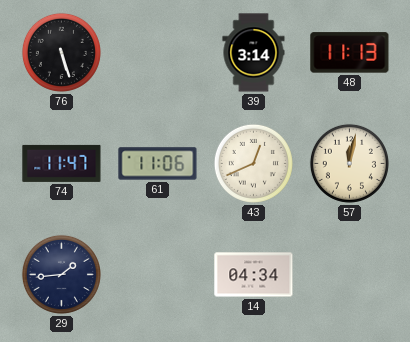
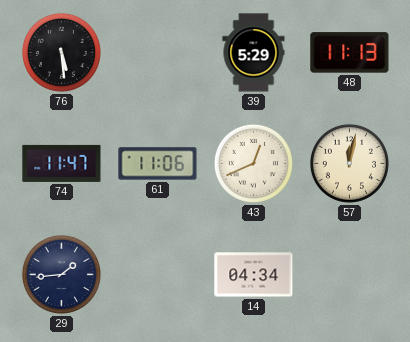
76: 5:27 -> 5:29
39: 3:14 -> 5:29
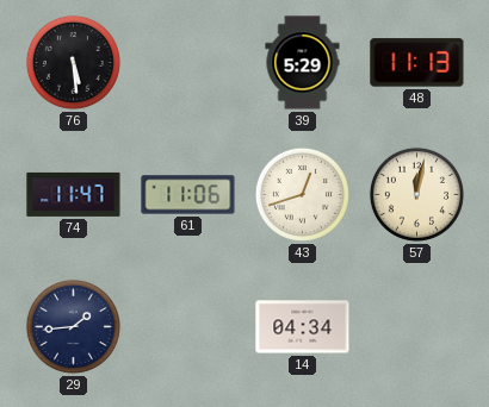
43: 12:41 -> 12:42
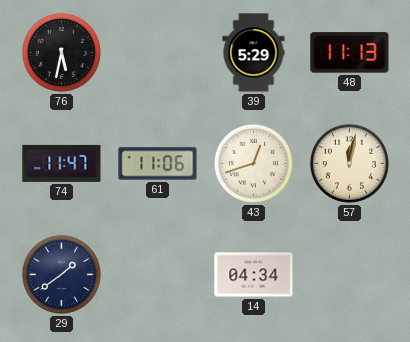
76: 5:29 -> 5:32
29: 1:44 -> 1:39
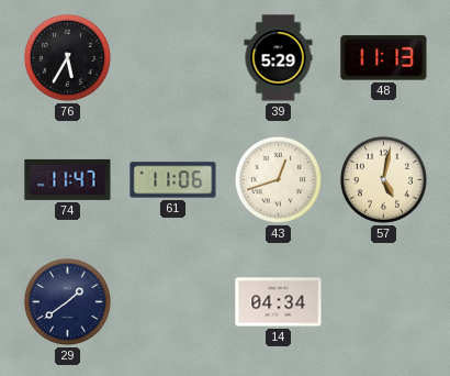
76: 5:32 -> 5:35
57: 12:02 -> 5:02
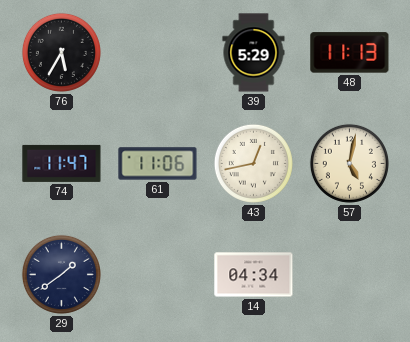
43: 12:42 -> 12:43
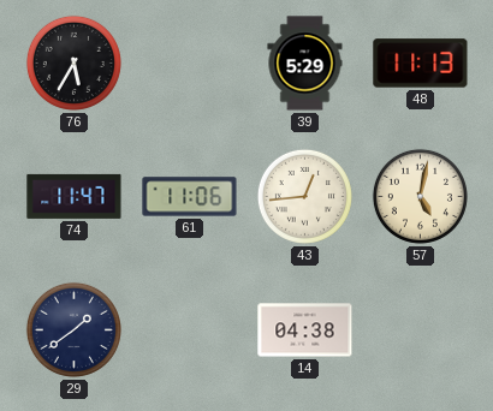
43: 12:43 -> 12:44
14: 04:34 -> 04:38
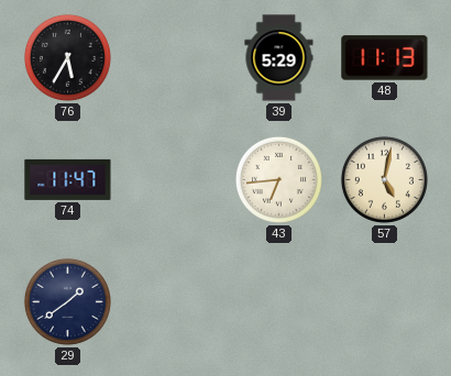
61: 11:06 -> none
43: 12:44 -> 6:44
14: 04:38 -> none
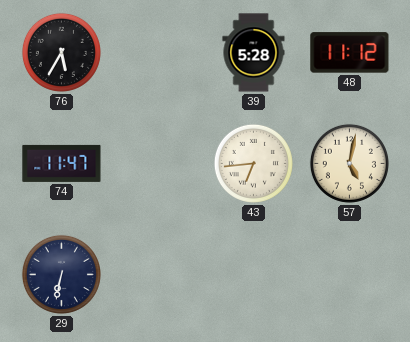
39: 5:29 -> 5:28
48: 11:13 -> 11:12
29: 1:39 -> 6:32
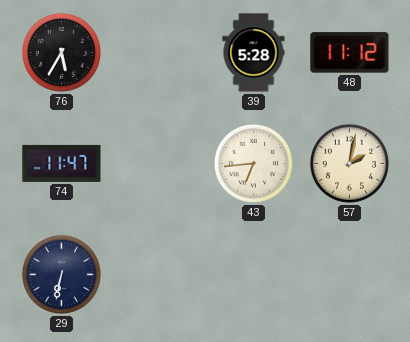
57: 5:02 -> 2:02
